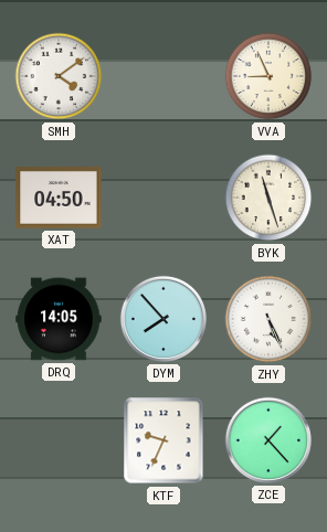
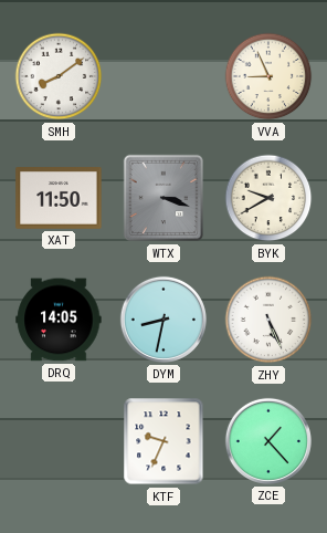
SMH: 4:09 -> 8:09
XAT: 04:50 -> 11:50
WTX: none -> 3:18
BYK: 11:27 -> 9:40
DYM: 7:53 -> 8:32
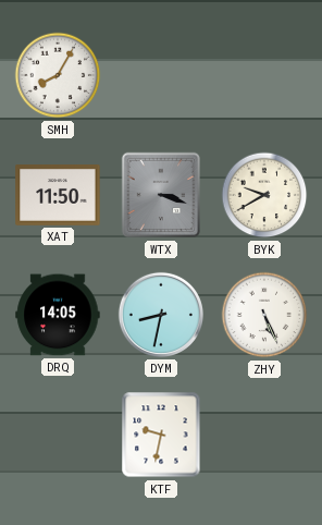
SMH: 8:09 -> 8:05
VVA: 8:56 -> none
KTF: 9:34 -> 9:32
ZCE: 1:23 -> none
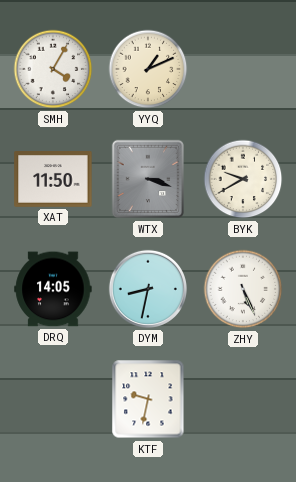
SMH: 8:05 -> 4:05
YYQ: none -> 1:11
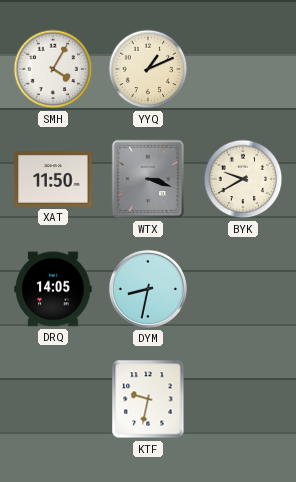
ZHY: 5:26 -> none
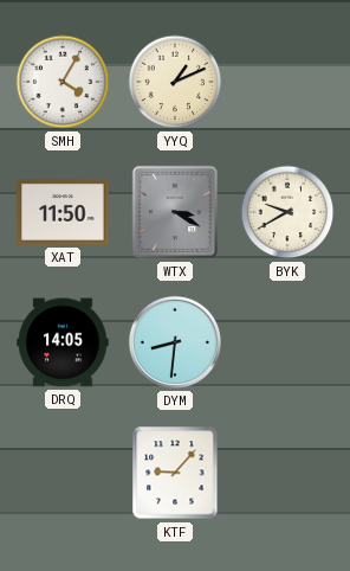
WTX: 3:18 -> 3:20
DYM: 8:32 -> 8:31
KTF: 9:32 -> 9:07
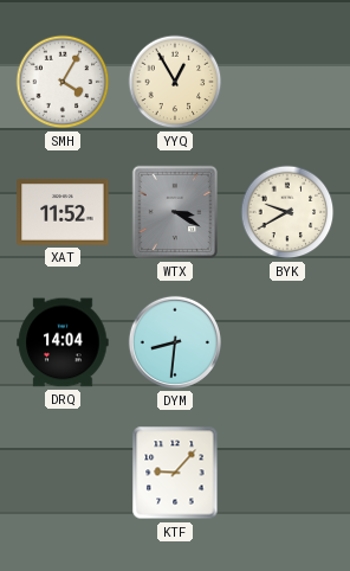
YYQ: 1:11 -> 12:55
XAT: 11:50 -> 11:52
DRQ: 14:05 -> 14:04
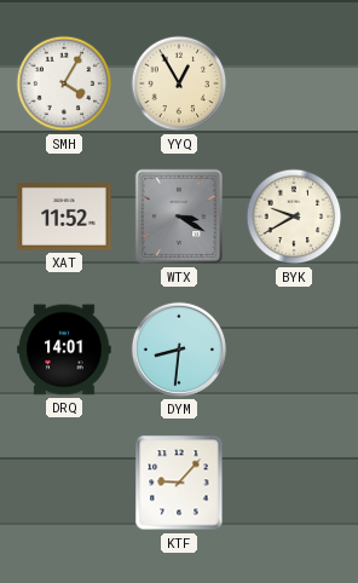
DRQ: 14:04 -> 14:01
